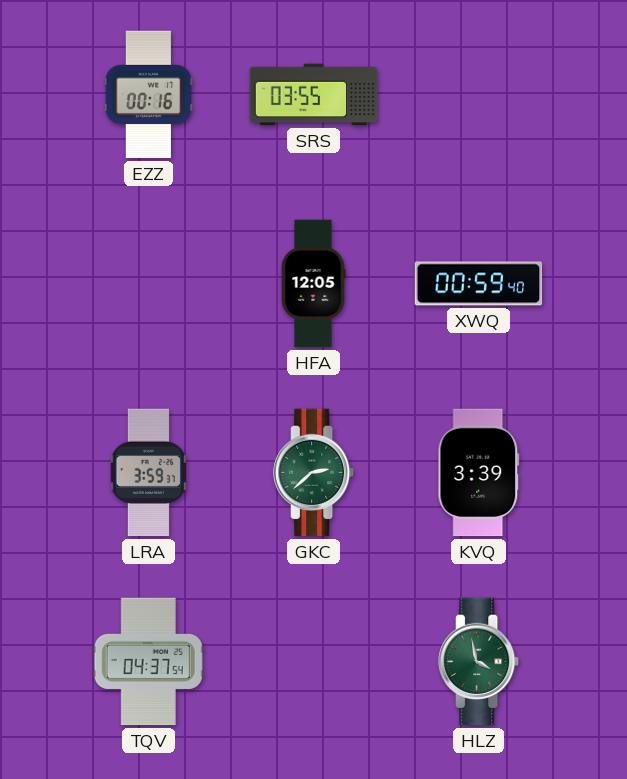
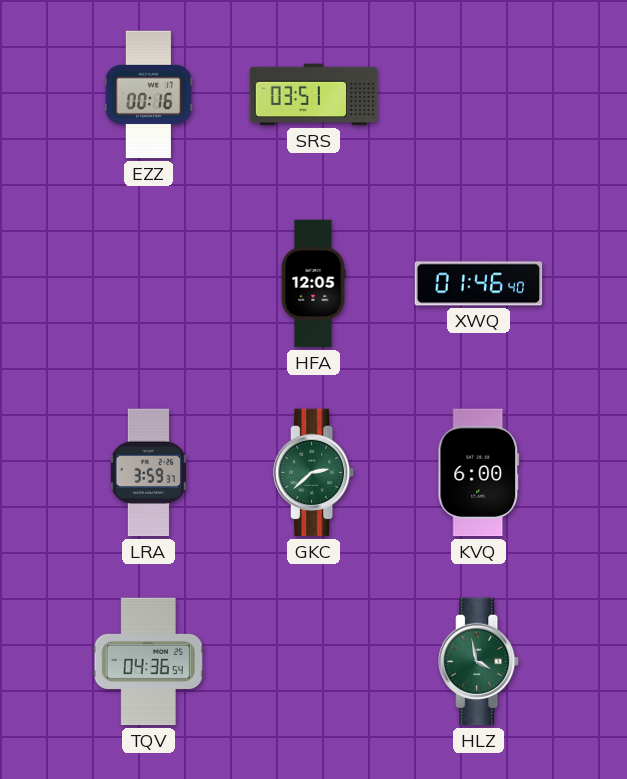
SRS: 03:55 -> 03:51
XWQ: 00:59 -> 01:46
KVQ: 3:39 -> 6:00
TQV: 04:37 -> 04:36
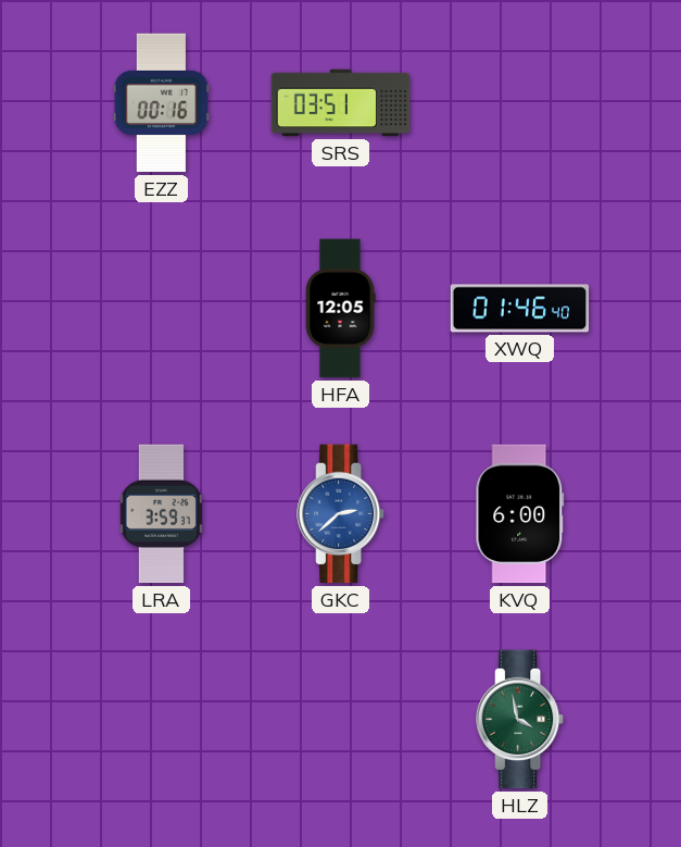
GKC dial: green -> blue
TQV: 04:36 -> none
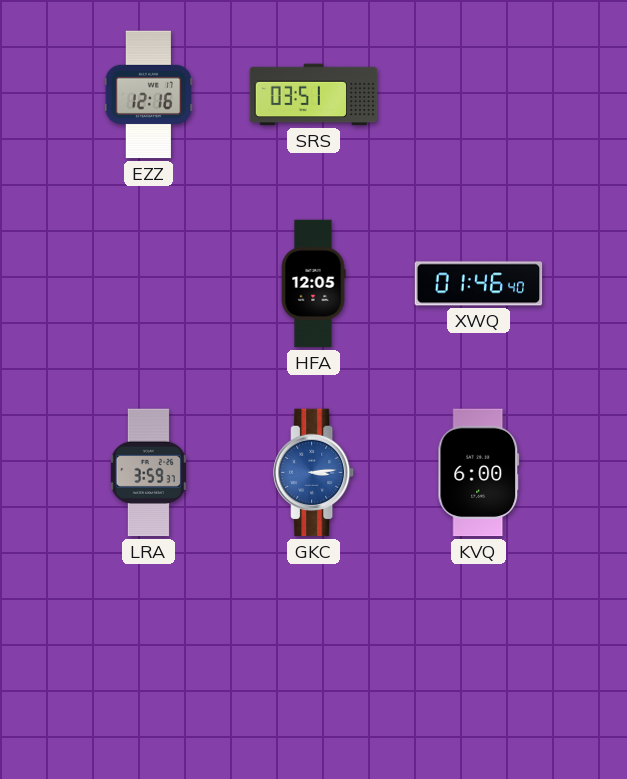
EZZ: 00:16 -> 12:16
GKC: 2:38 -> 3:14
HLZ: 3:58 -> none
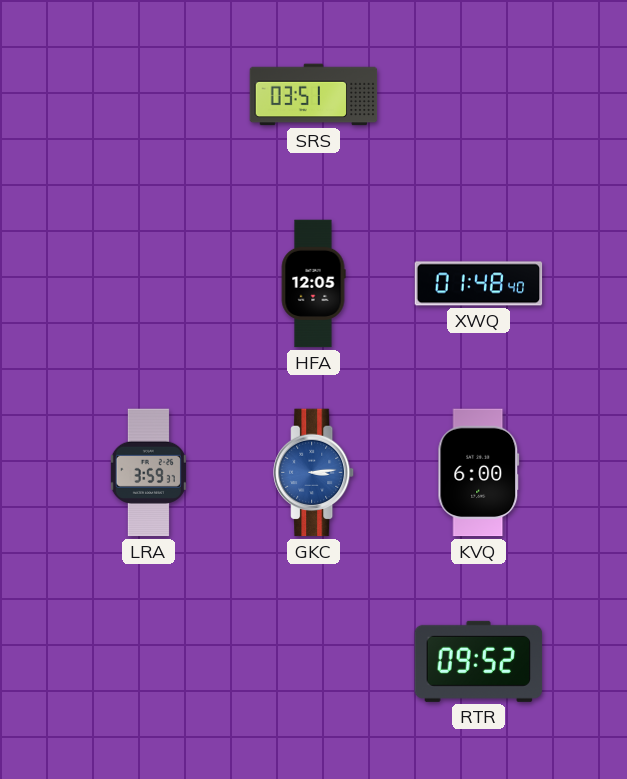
EZZ: 12:16 -> none
XWQ: 01:46 -> 01:48
RTR: none -> 09:52
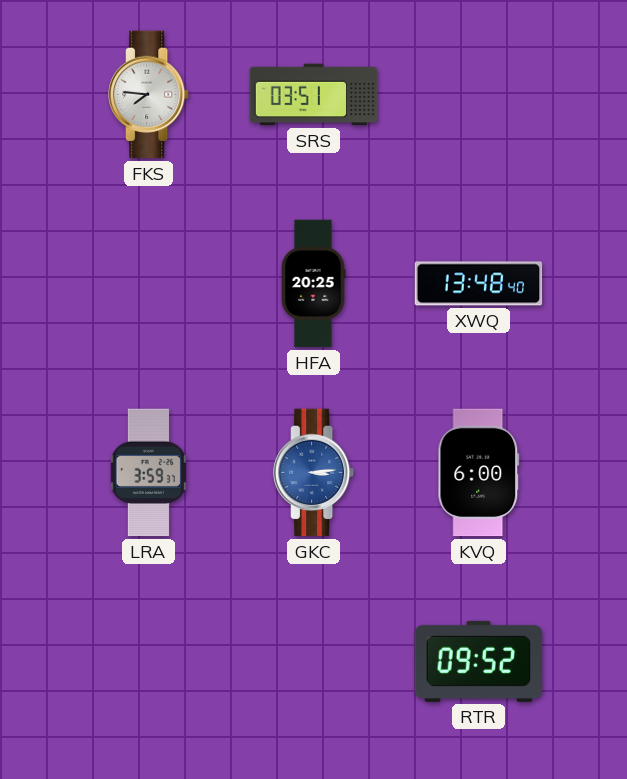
FKS: none -> 7:46
HFA: 12:05 -> 20:25
XWQ: 01:48 -> 13:48
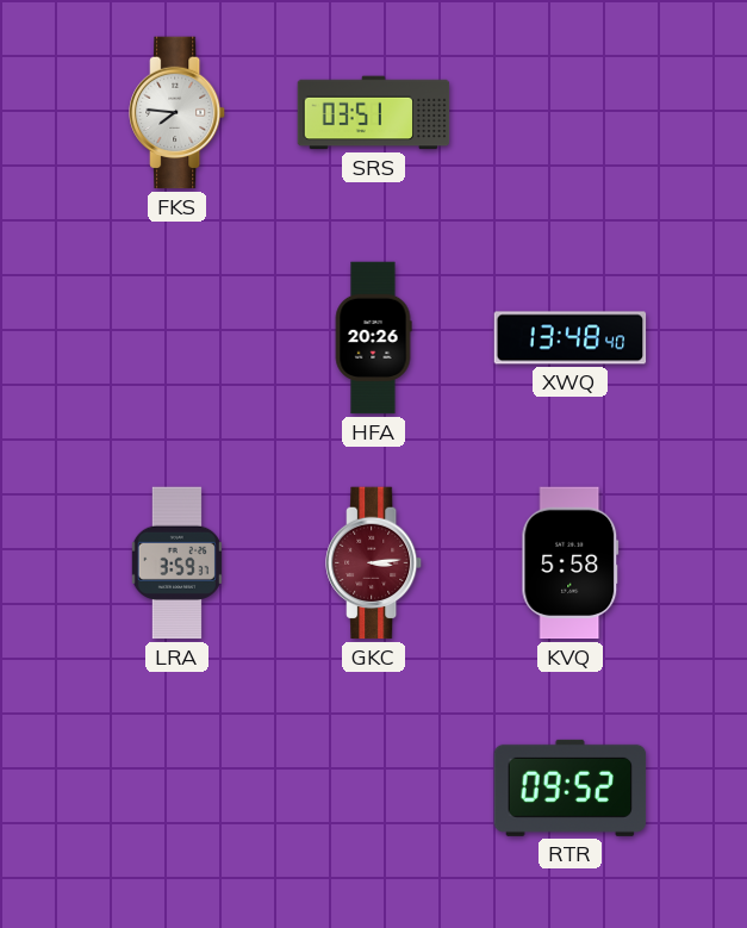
HFA: 20:25 -> 20:26
GKC dial: blue -> burgundy
KVQ: 6:00 -> 5:58
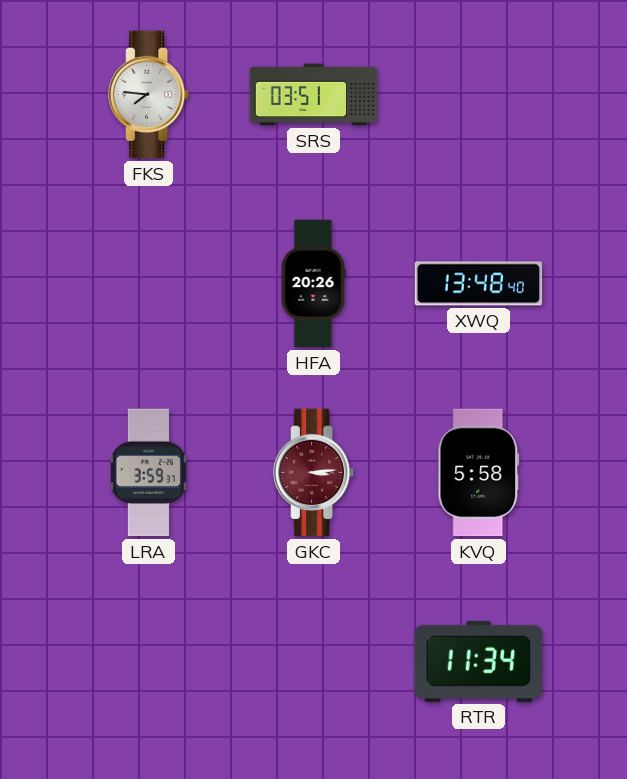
RTR: 09:52 -> 11:34
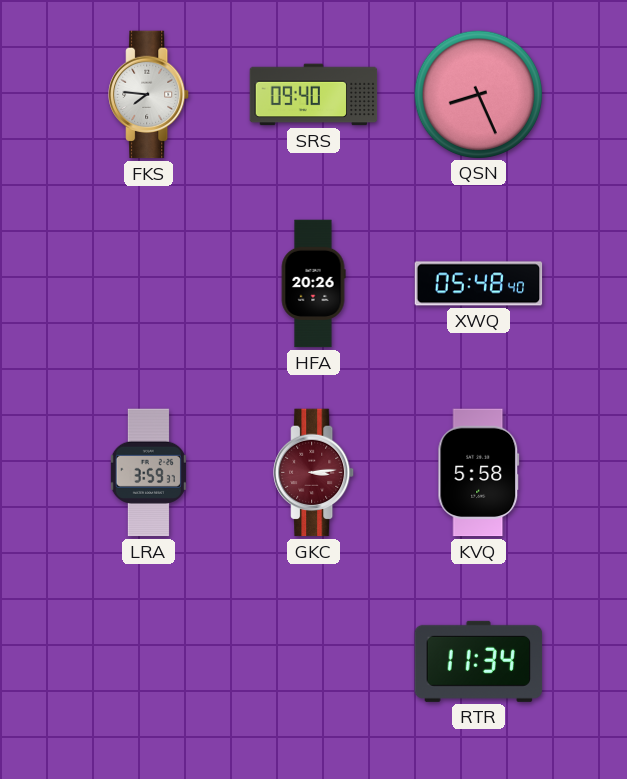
SRS: 03:51 -> 09:40
QSN: none -> 8:26
XWQ: 13:48 -> 05:48
